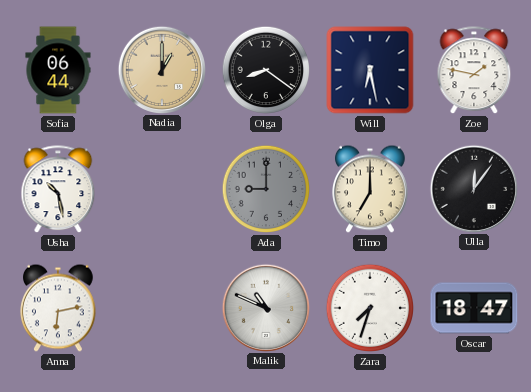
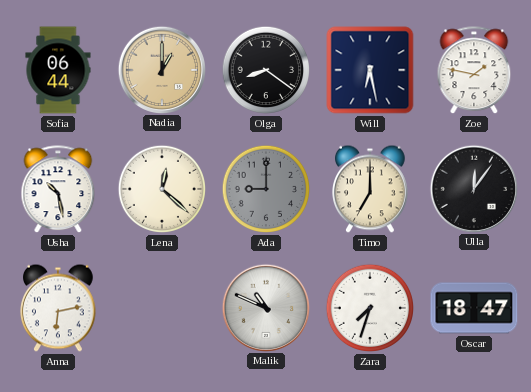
Lena: none -> 12:22
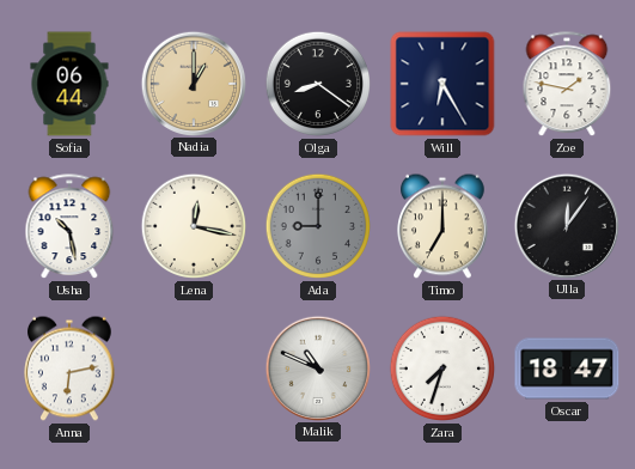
Will: 6:28 -> 6:25
Lena: 12:22 -> 12:17
